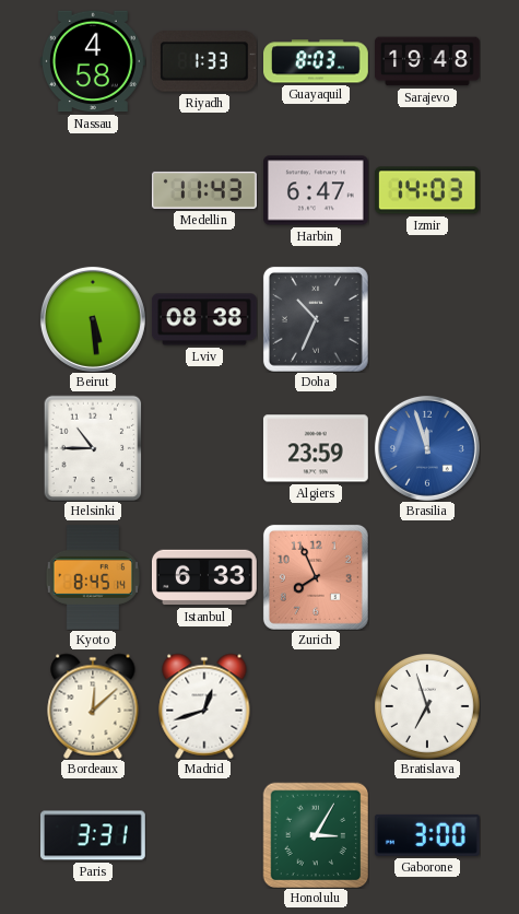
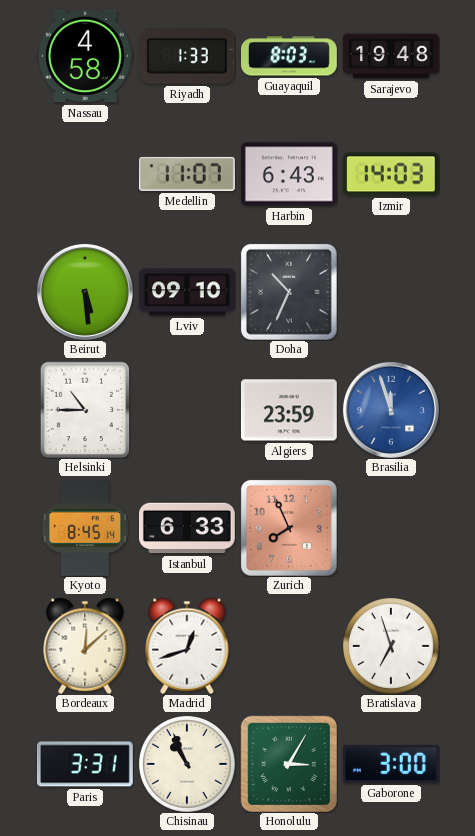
Medellin: 11:43 -> 11:07
Harbin: 6:47 -> 6:43
Lviv: 08:38 -> 09:10
Chisinau: none -> 10:56
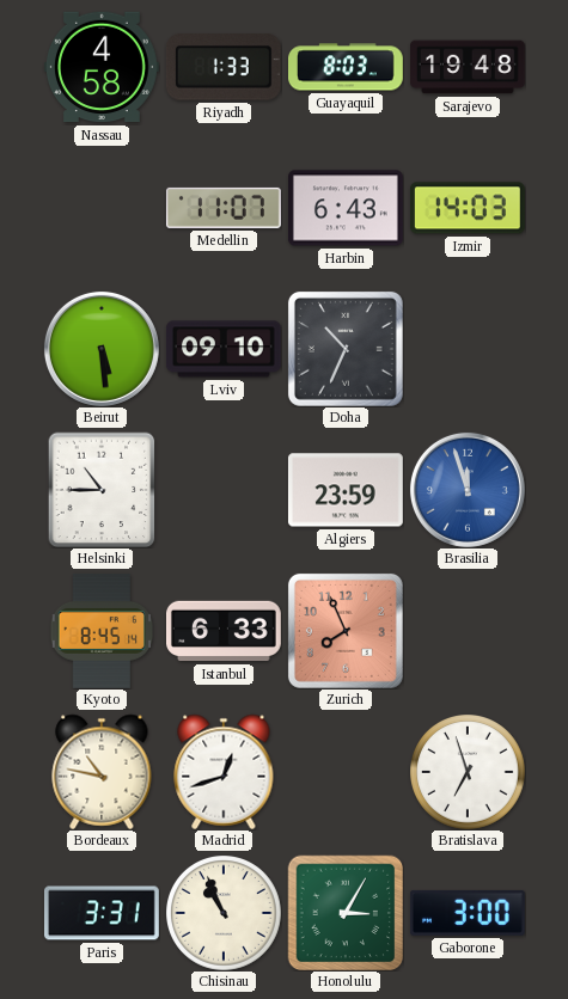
Bordeaux: 12:08 -> 10:47
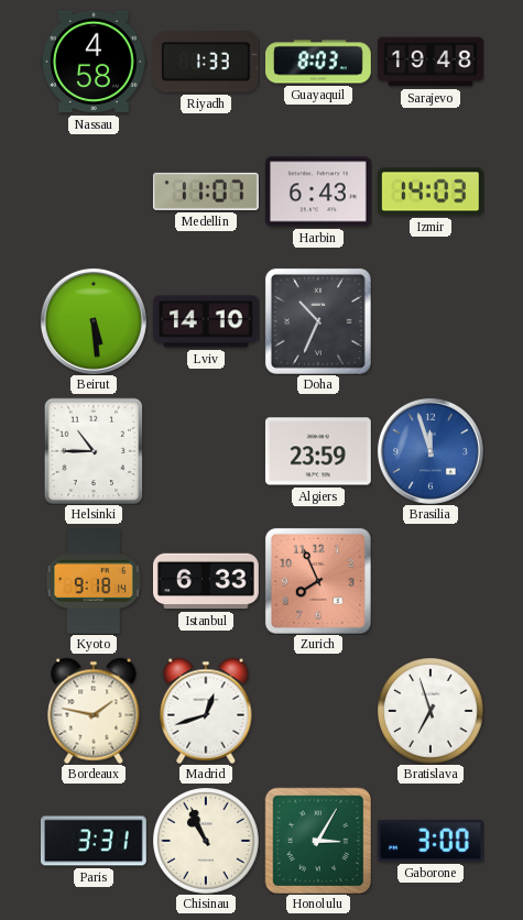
Lviv: 09:10 -> 14:10
Kyoto: 8:45 -> 9:18
Bordeaux: 10:47 -> 1:47
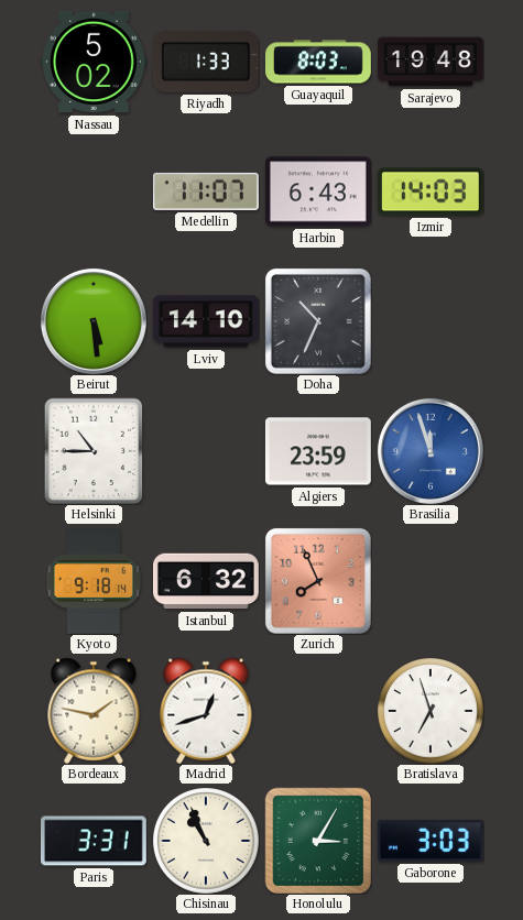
Nassau: 4:58 -> 5:02
Istanbul: 6:33 -> 6:32
Gaborone: 3:00 -> 3:03
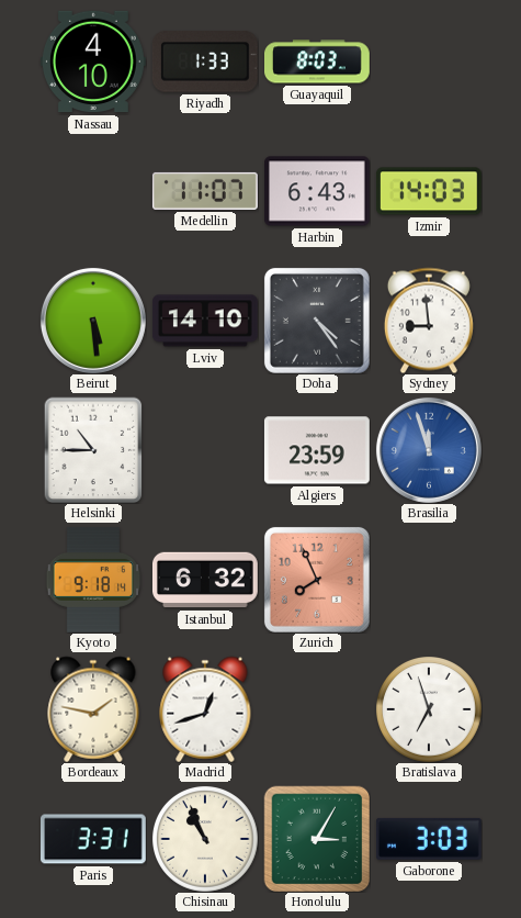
Nassau: 5:02 -> 4:10
Sarajevo: 19:48 -> none
Doha: 10:34 -> 4:24
Sydney: none -> 8:59
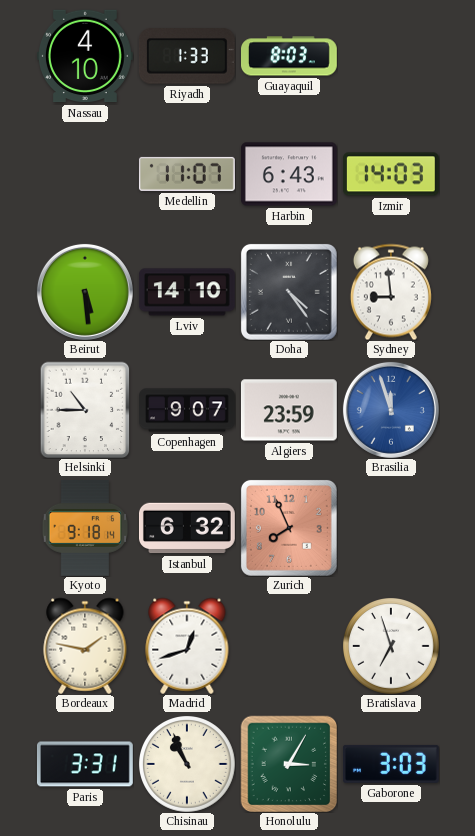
Copenhagen: none -> 9:07
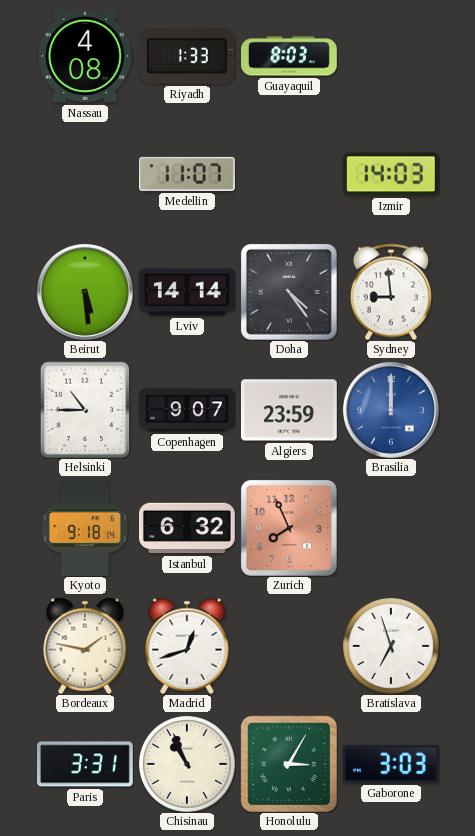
Nassau: 4:10 -> 4:08
Harbin: 6:43 -> none
Lviv: 14:10 -> 14:14
Brasilia: 11:57 -> 12:00
